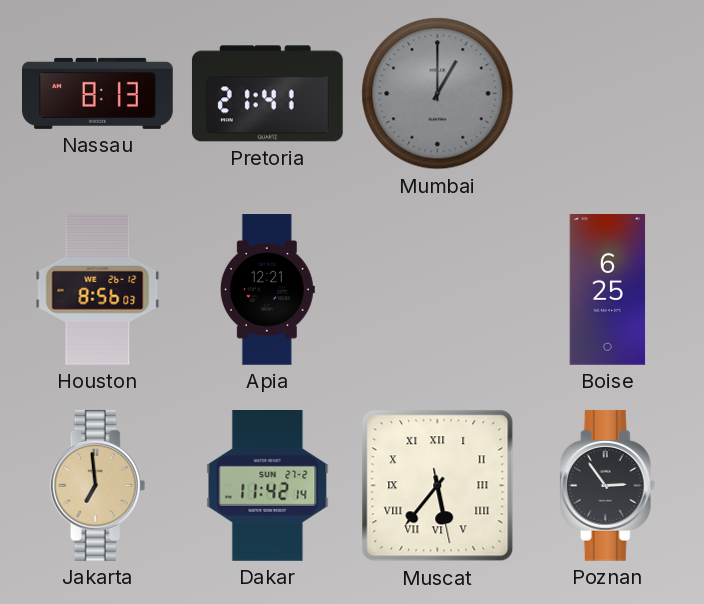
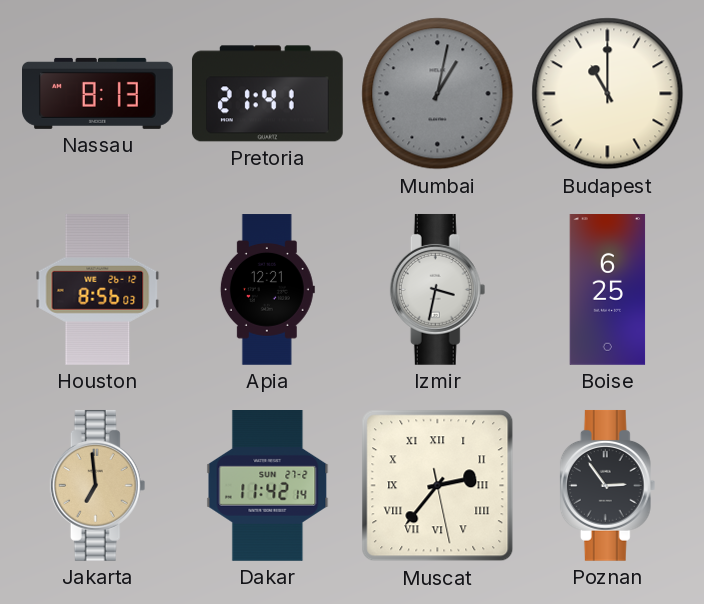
Mumbai: 1:00 -> 1:02
Budapest: none -> 11:00
Izmir: none -> 3:32
Muscat: 5:36 -> 2:36
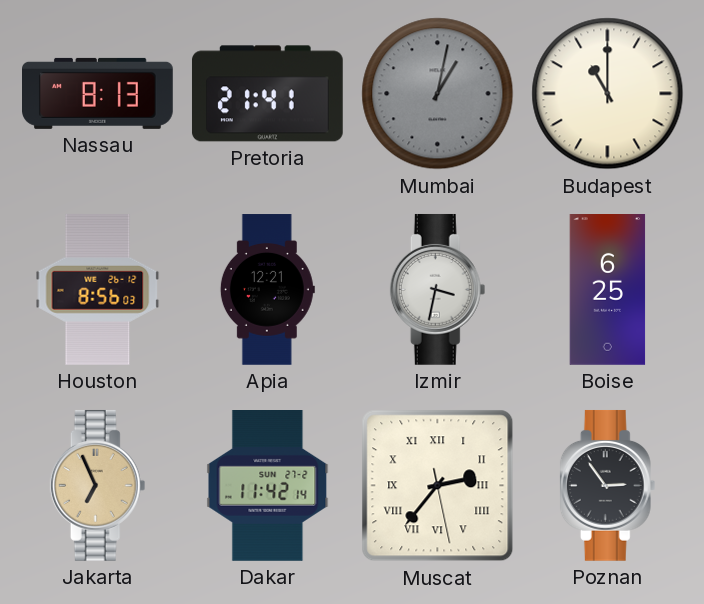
Jakarta: 6:59 -> 6:56
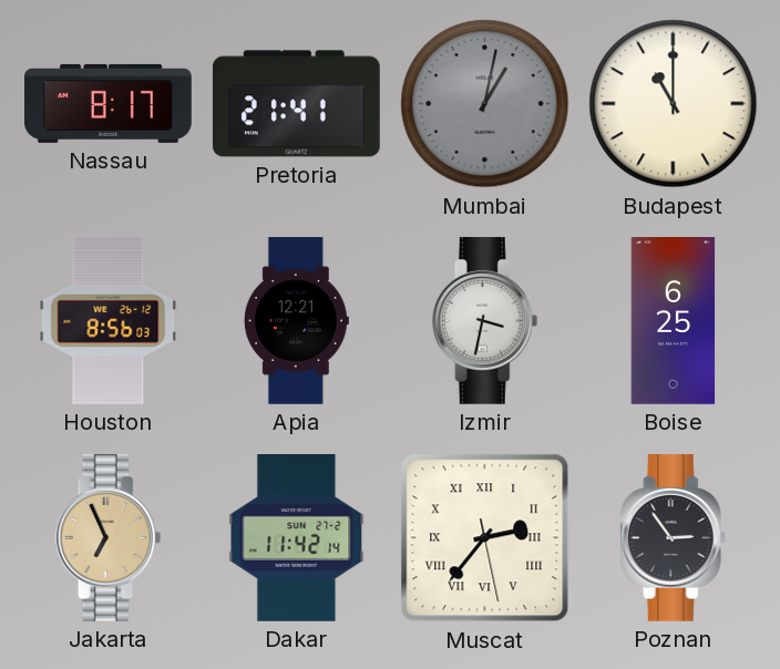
Nassau: 8:13 -> 8:17
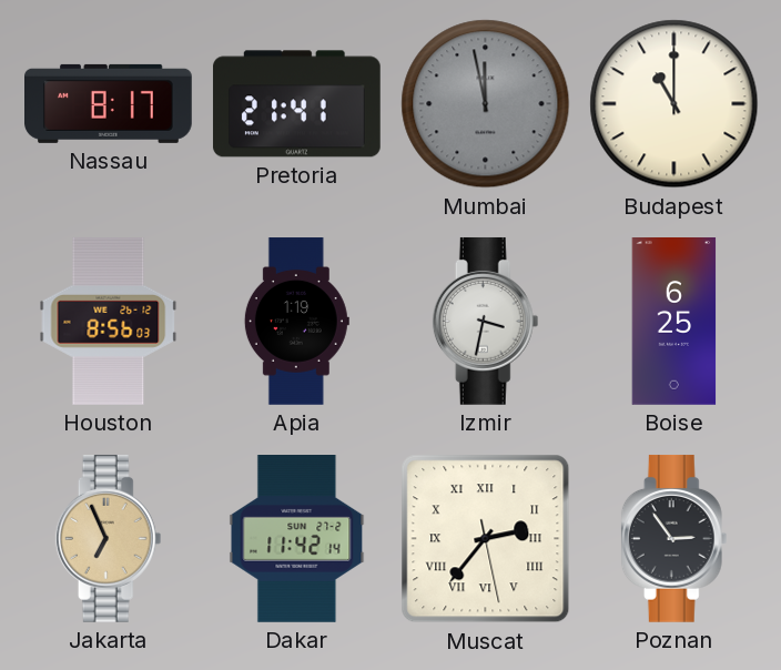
Mumbai: 1:02 -> 11:58
Apia: 12:21 -> 1:19
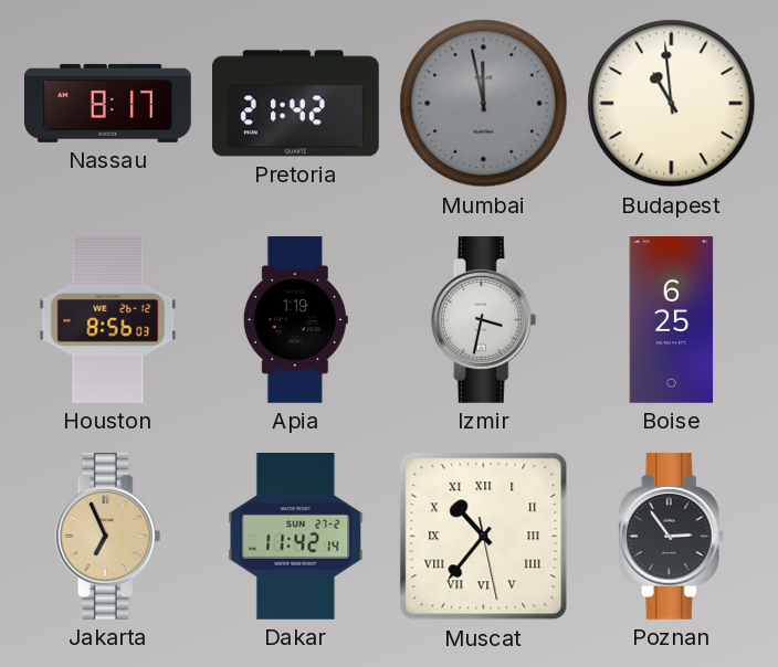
Pretoria: 21:41 -> 21:42
Budapest: 11:00 -> 10:59
Muscat: 2:36 -> 10:36
